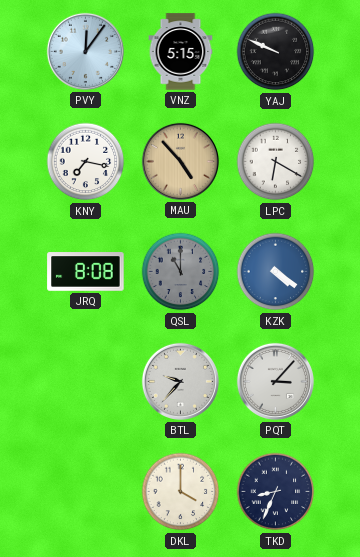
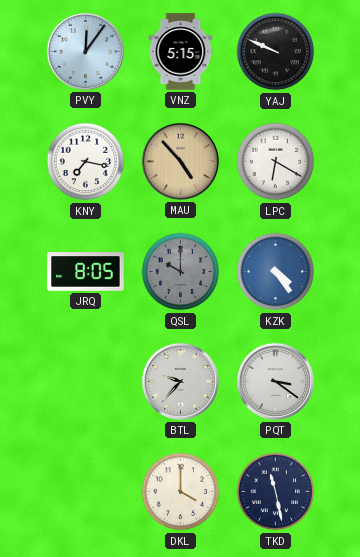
JRQ: 8:08 -> 8:05
QSL: 11:00 -> 10:00
KZK: 4:21 -> 4:24
PQT: 3:07 -> 3:21
TKD: 8:34 -> 11:28
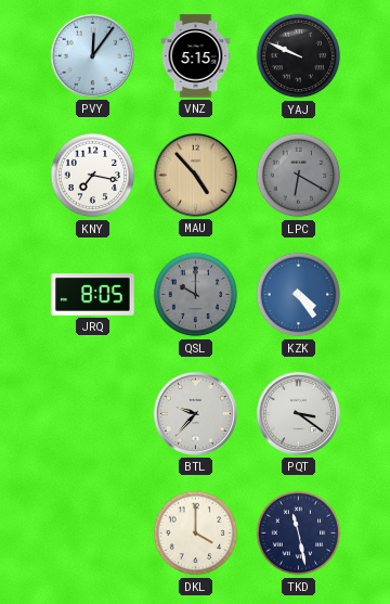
LPC dial: white -> grey
